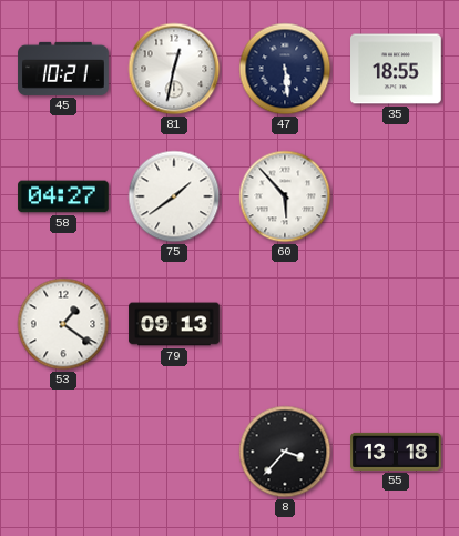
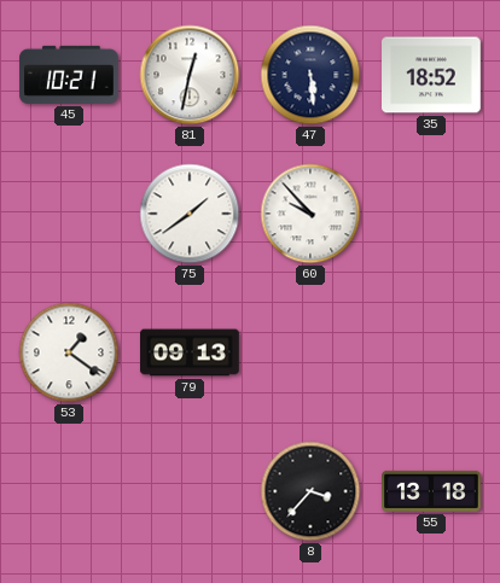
35: 18:55 -> 18:52
58: 04:27 -> none
60: 5:53 -> 9:53
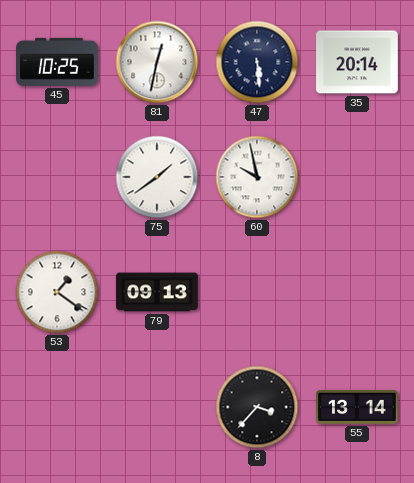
45: 10:21 -> 10:25
35: 18:52 -> 20:14
60: 9:53 -> 9:58
55: 13:18 -> 13:14
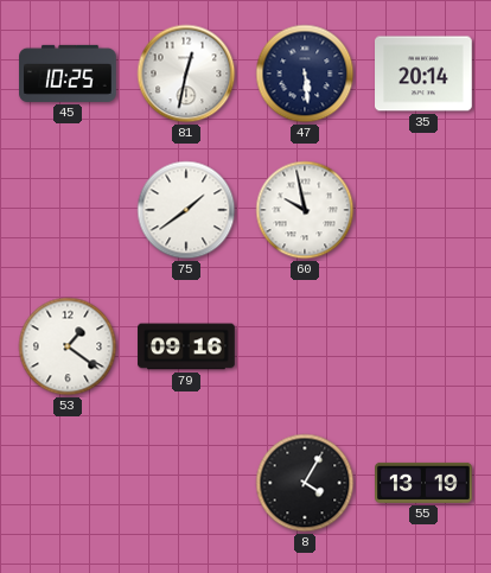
79: 09:13 -> 09:16
8: 3:37 -> 4:05
55: 13:14 -> 13:19
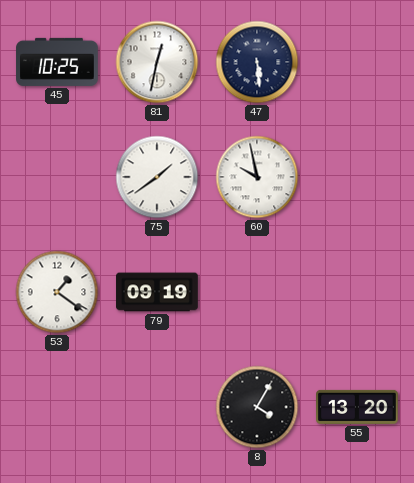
35: 20:14 -> none
79: 09:16 -> 09:19
55: 13:19 -> 13:20
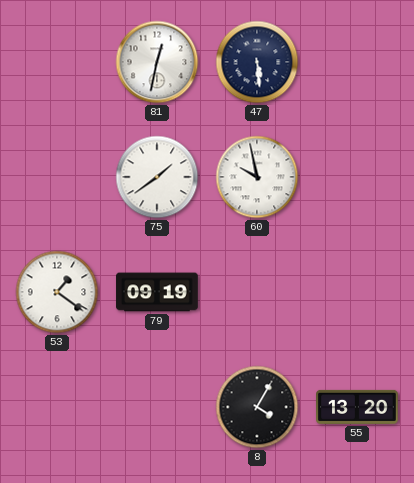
45: 10:25 -> none
